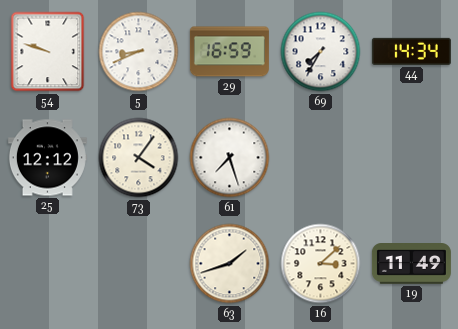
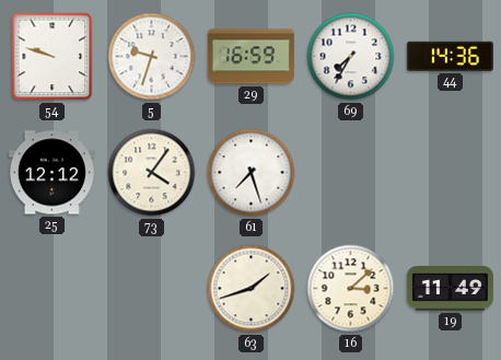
5: 8:41 -> 9:33
44: 14:34 -> 14:36
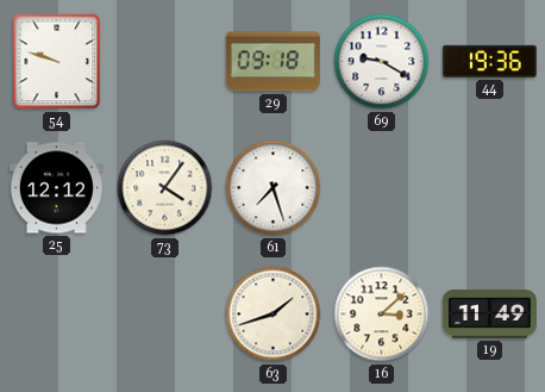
5: 9:33 -> none
29: 16:59 -> 09:18
69: 7:35 -> 9:20
44: 14:36 -> 19:36
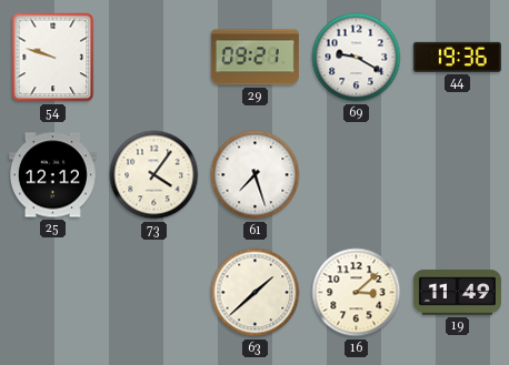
29: 09:18 -> 09:21
63: 1:42 -> 1:38
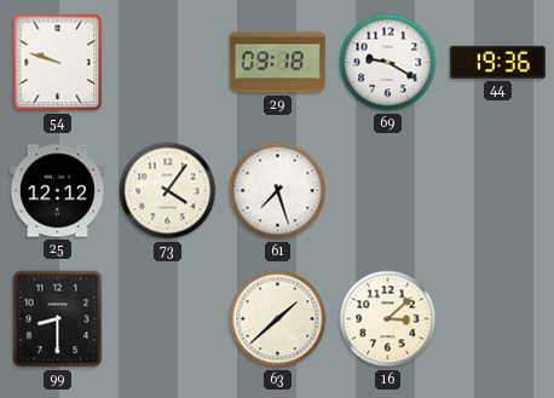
29: 09:21 -> 09:18
99: none -> 8:30
19: 11:49 -> none
